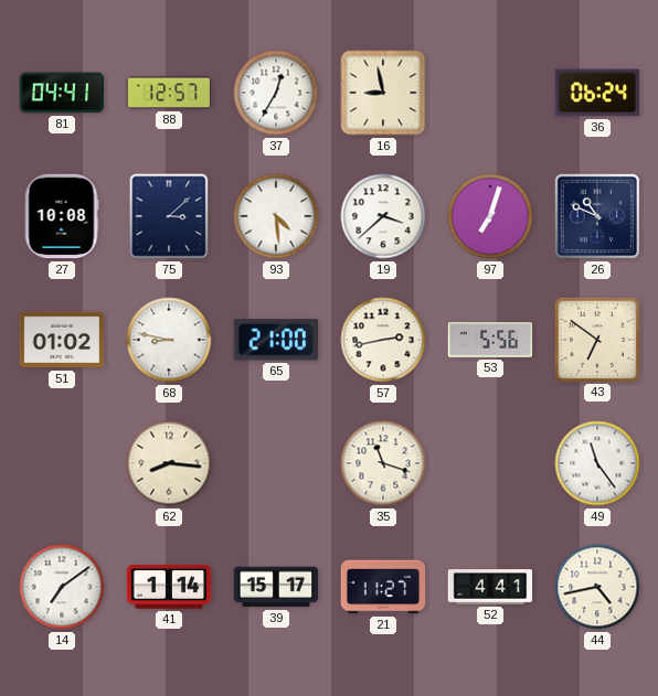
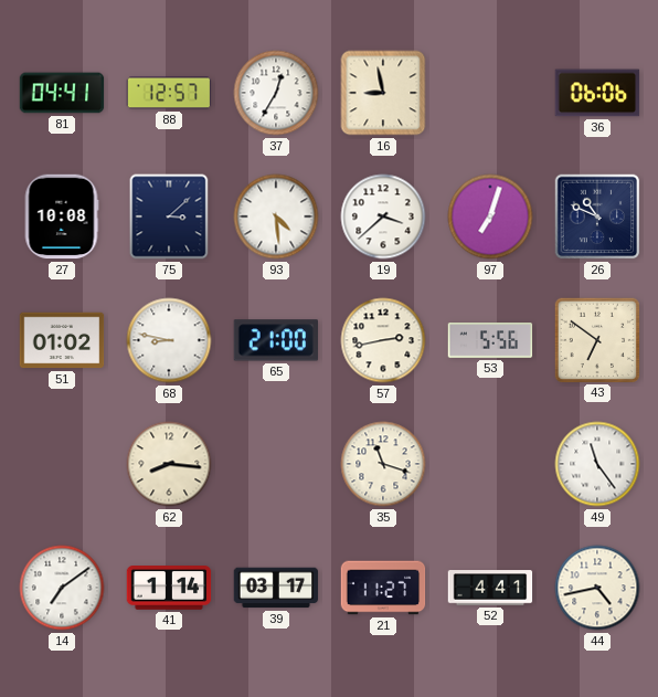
36: 06:24 -> 06:06
39: 15:17 -> 03:17
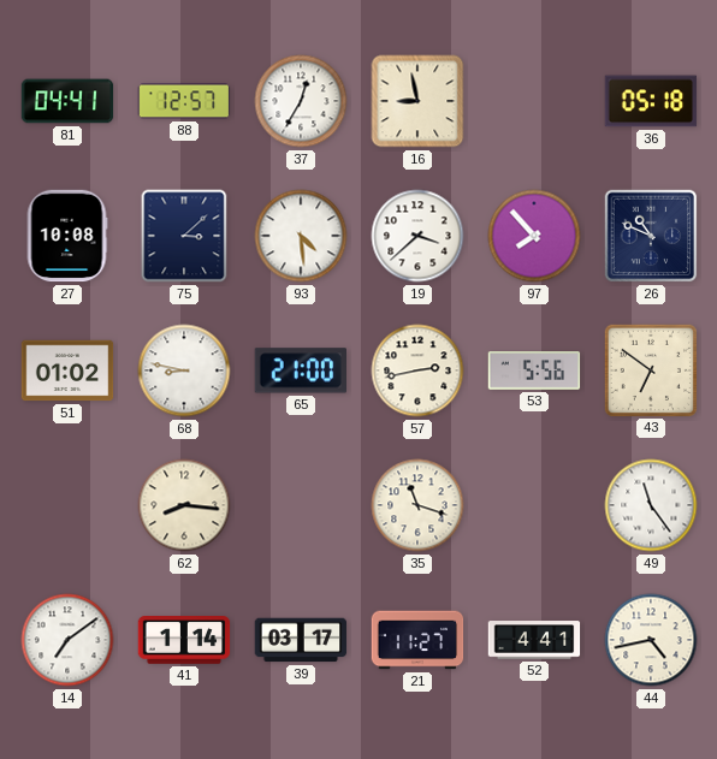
36: 06:06 -> 05:18
97: 7:03 -> 7:53
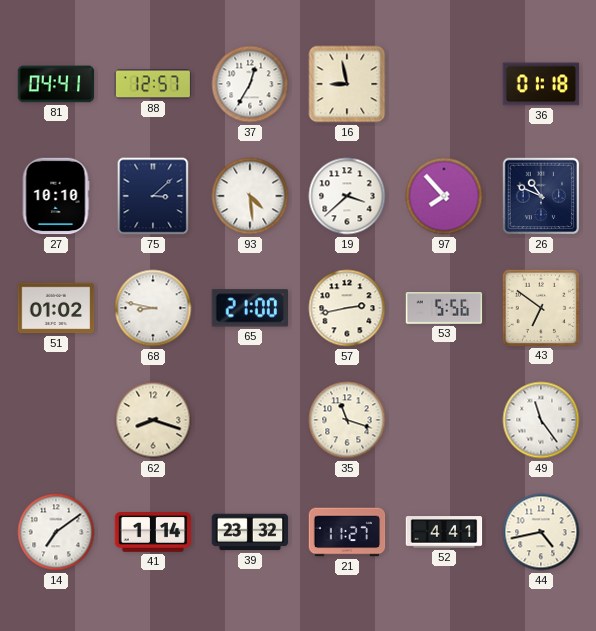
36: 05:18 -> 01:18
27: 10:08 -> 10:10
62: 8:16 -> 8:18
39: 03:17 -> 23:32
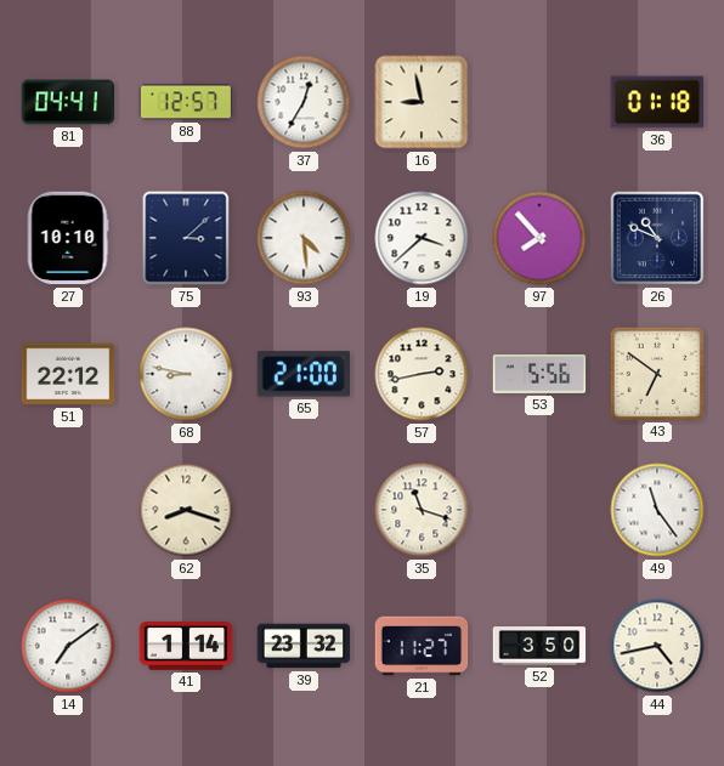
51: 01:02 -> 22:12
52: 4:41 -> 3:50
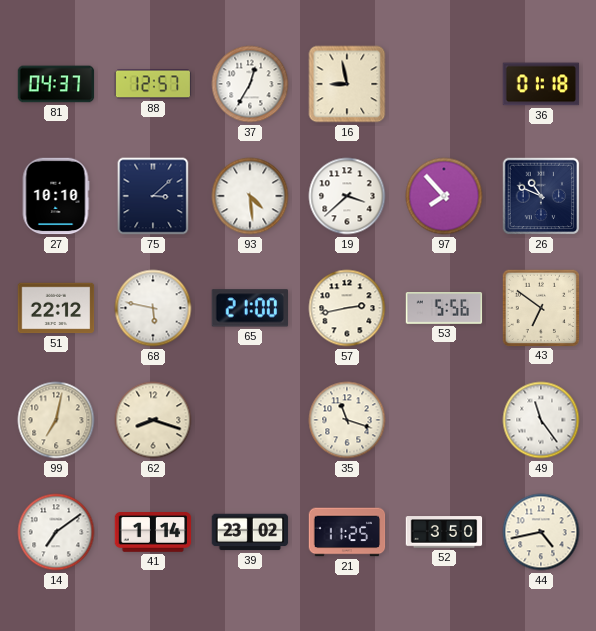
81: 04:41 -> 04:37
68: 8:47 -> 5:47
99: none -> 7:02
39: 23:32 -> 23:02
21: 11:27 -> 11:25
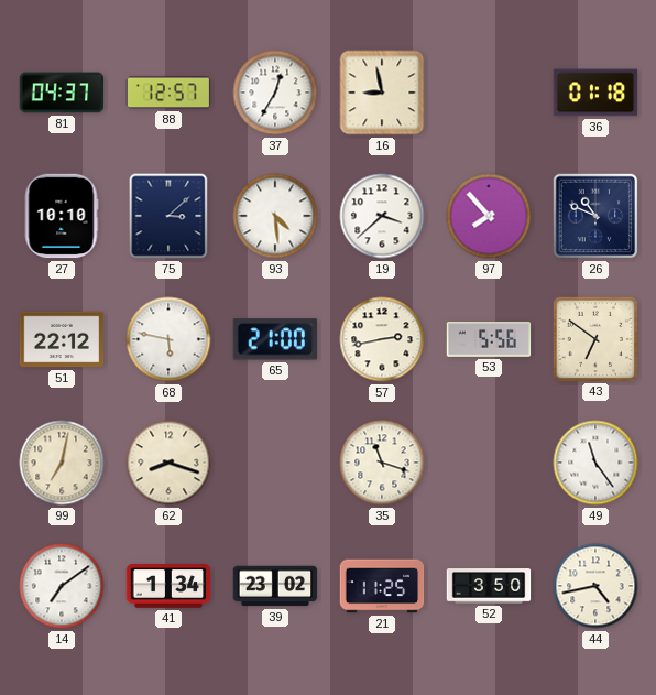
41: 1:14 -> 1:34
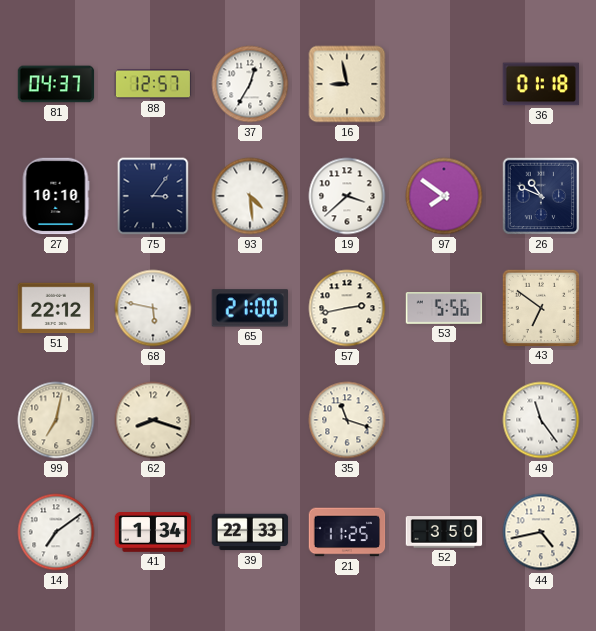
75: 3:08 -> 3:06
97: 7:53 -> 7:51
39: 23:02 -> 22:33
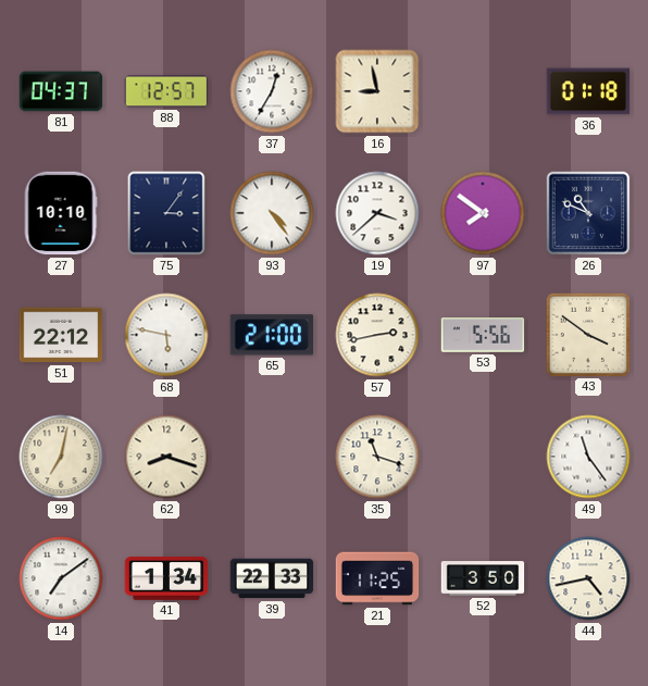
93: 4:29 -> 4:24
43: 6:51 -> 3:51
